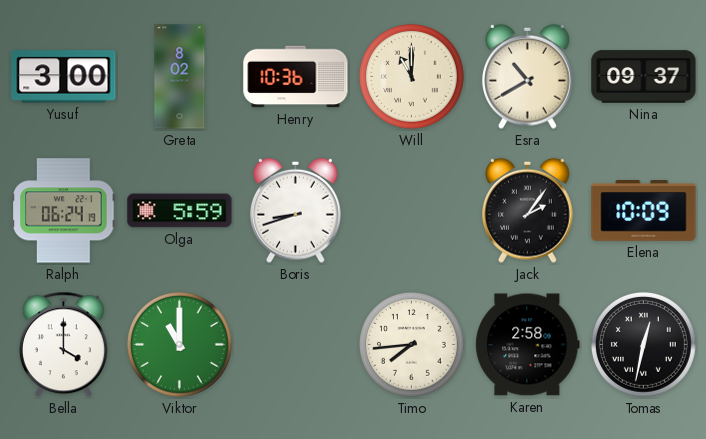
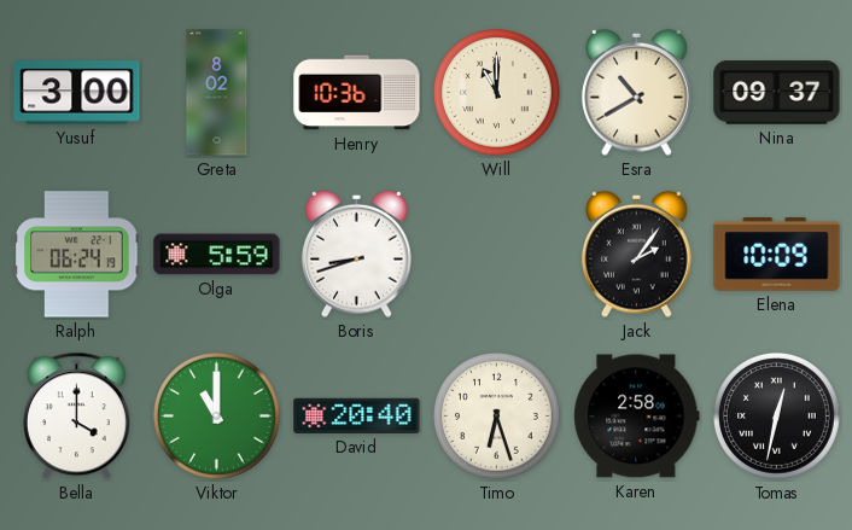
David: none -> 20:40
Timo: 7:44 -> 6:27
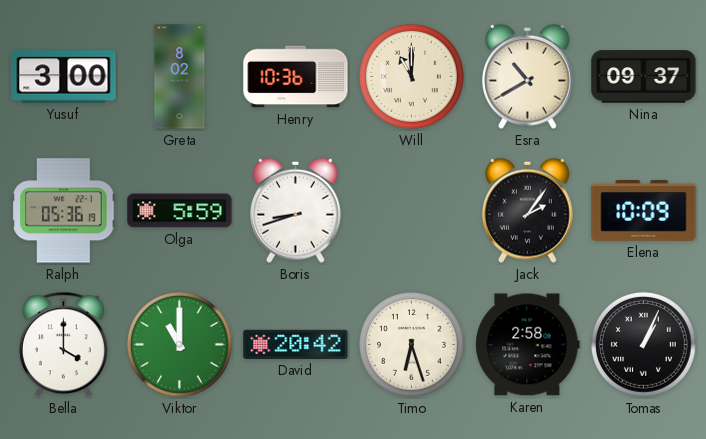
Ralph: 06:24 -> 05:36
David: 20:40 -> 20:42
Tomas: 12:32 -> 1:04
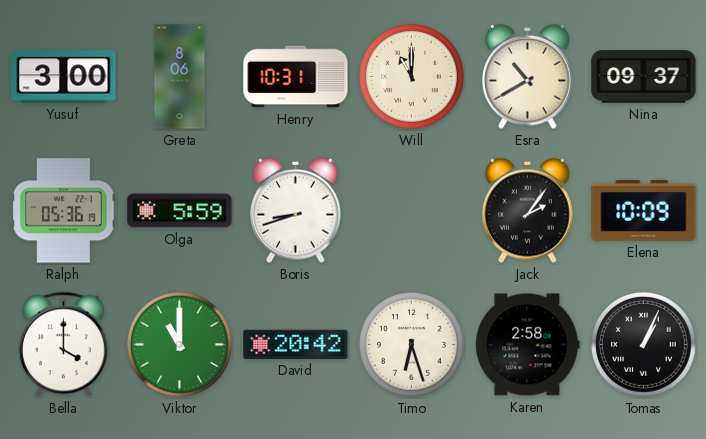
Greta: 8:02 -> 8:06
Henry: 10:36 -> 10:31
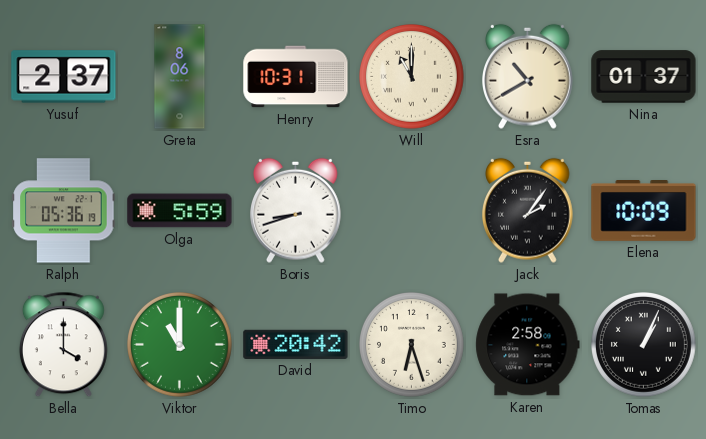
Yusuf: 3:00 -> 2:37
Nina: 09:37 -> 01:37
